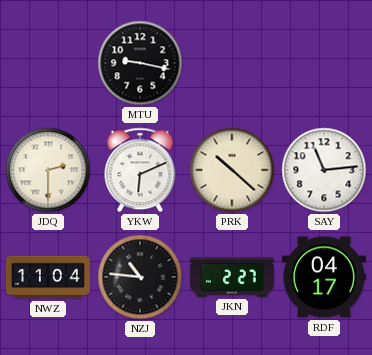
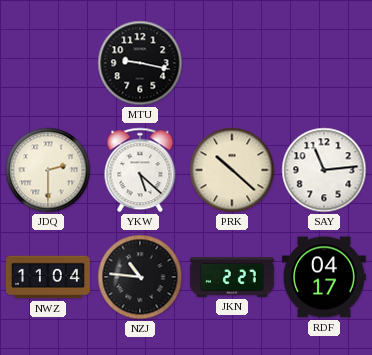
YKW: 6:11 -> 5:22
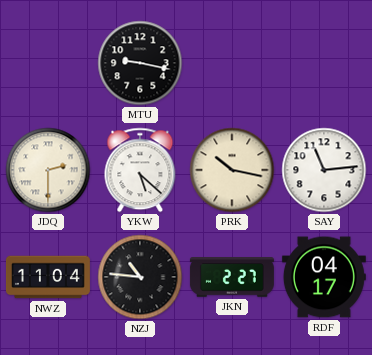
PRK: 10:22 -> 10:17
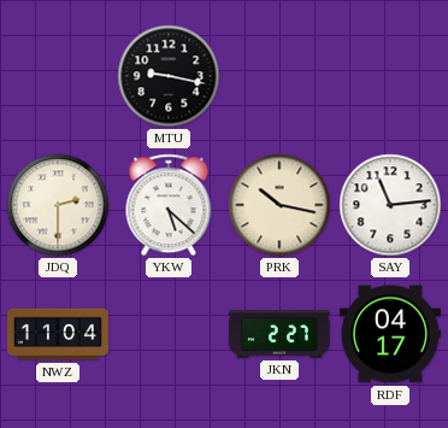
NZJ: 10:46 -> none
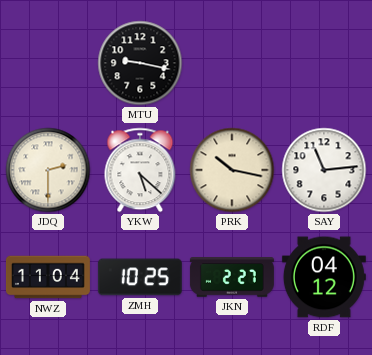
ZMH: none -> 10:25
RDF: 04:17 -> 04:12
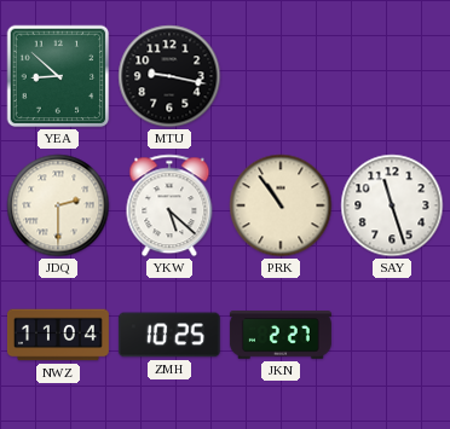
YEA: none -> 8:52
PRK: 10:17 -> 10:54
SAY: 11:14 -> 11:27
RDF: 04:12 -> none
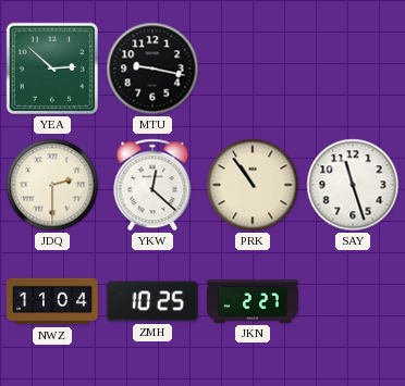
YEA: 8:52 -> 2:52
YKW: 5:22 -> 12:22
